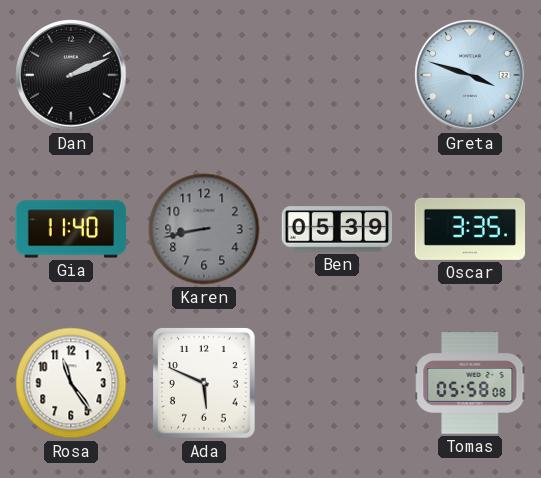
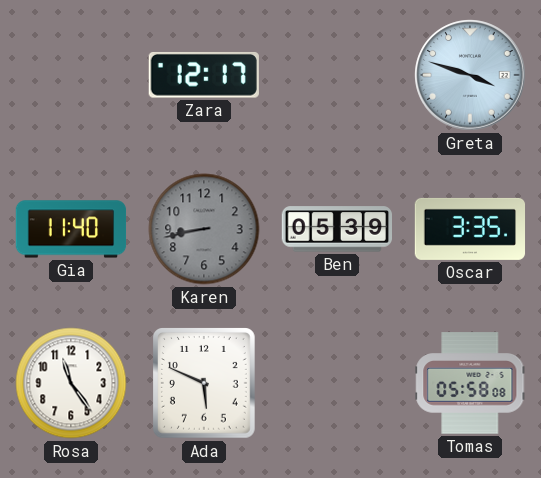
Dan: 2:11 -> none
Zara: none -> 12:17
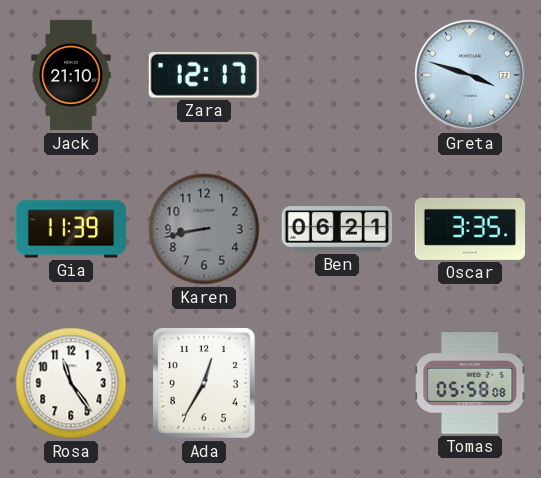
Jack: none -> 21:10
Gia: 11:40 -> 11:39
Ben: 05:39 -> 06:21
Ada: 5:49 -> 12:35
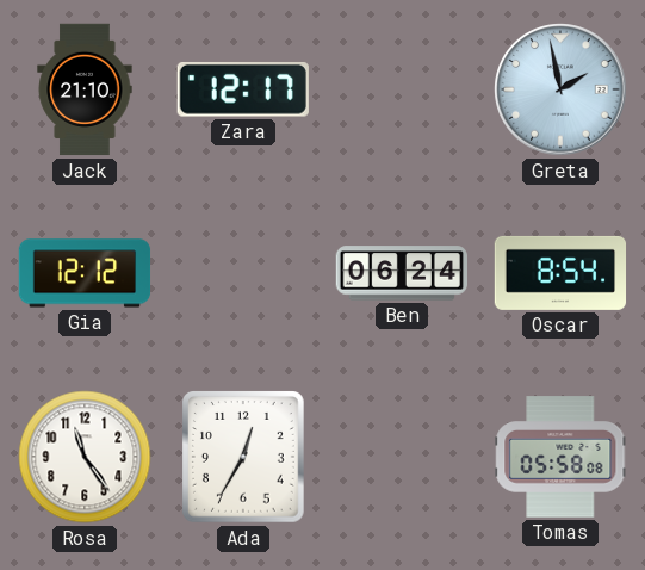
Greta: 3:48 -> 1:58
Gia: 11:39 -> 12:12
Karen: 8:43 -> none
Ben: 06:21 -> 06:24
Oscar: 3:35 -> 8:54
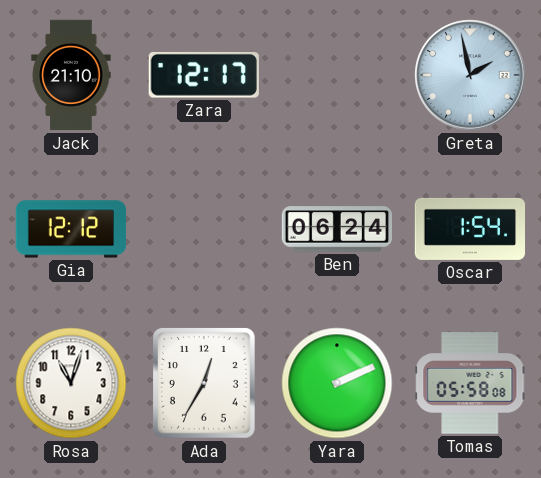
Oscar: 8:54 -> 1:54
Rosa: 11:24 -> 11:03
Yara: none -> 2:11
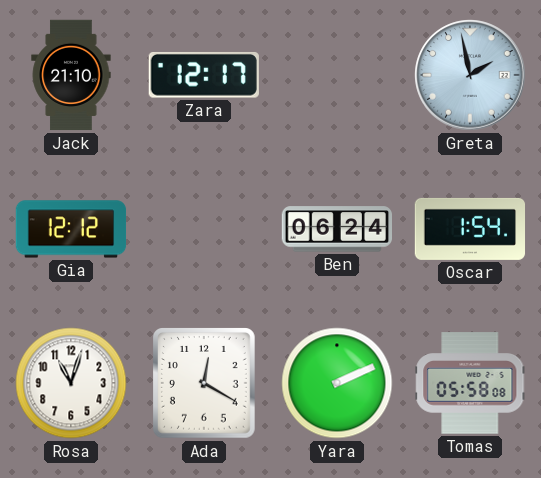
Ada: 12:35 -> 12:20
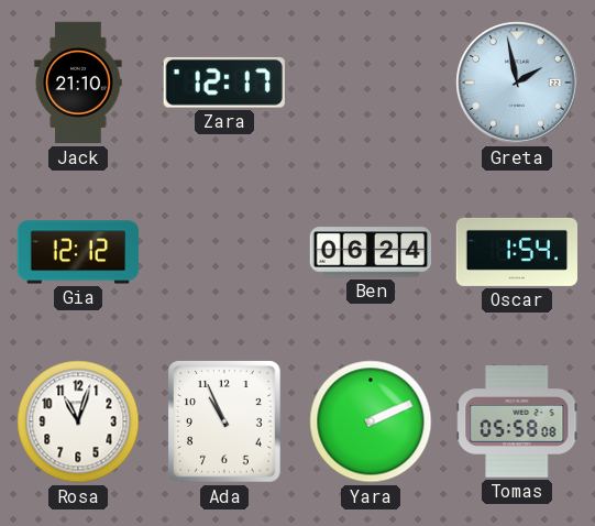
Ada: 12:20 -> 10:56
